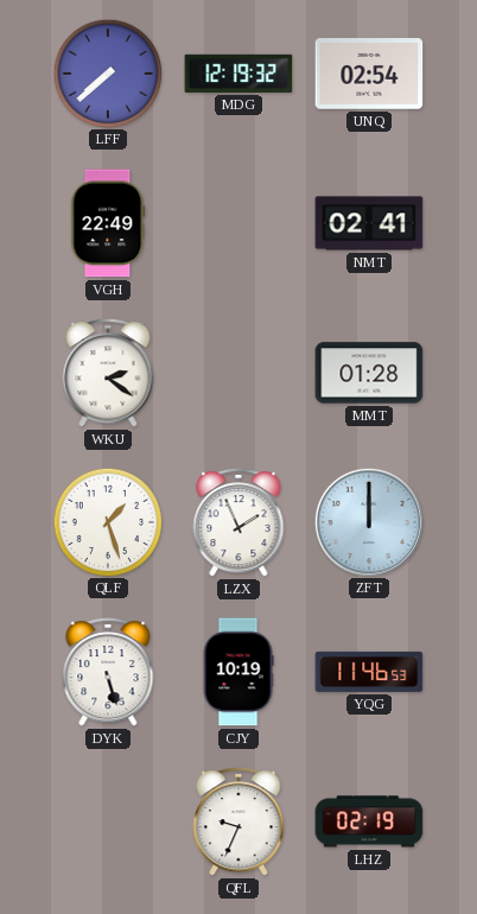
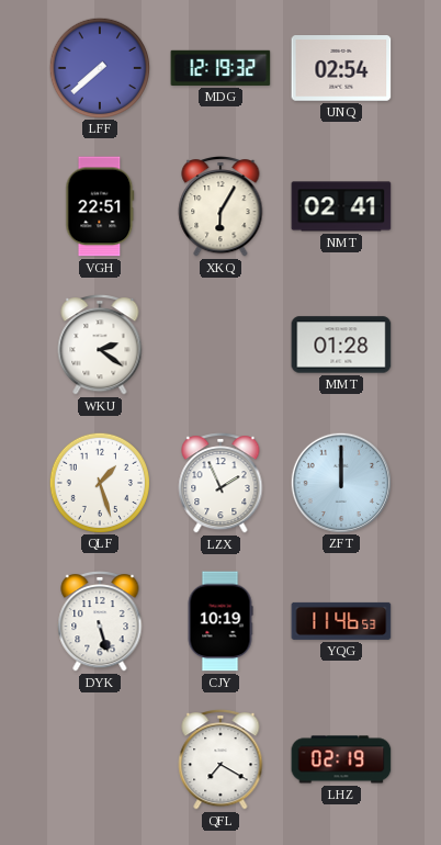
VGH: 22:49 -> 22:51
XKQ: none -> 6:05
QFL: 9:34 -> 7:20
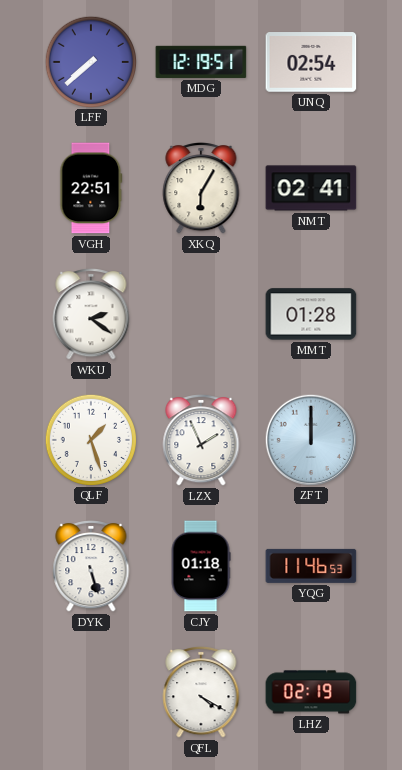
MDG: 12:19:32 -> 12:19:51
CJY: 10:19 -> 01:18
QFL: 7:20 -> 4:20
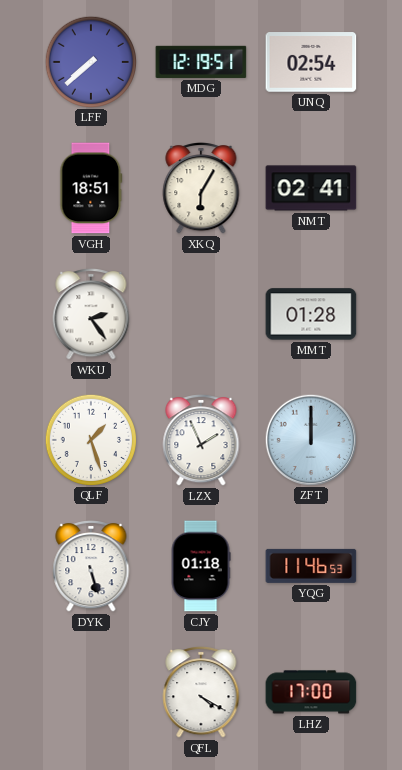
VGH: 22:51 -> 18:51
WKU: 2:21 -> 2:24
LHZ: 02:19 -> 17:00
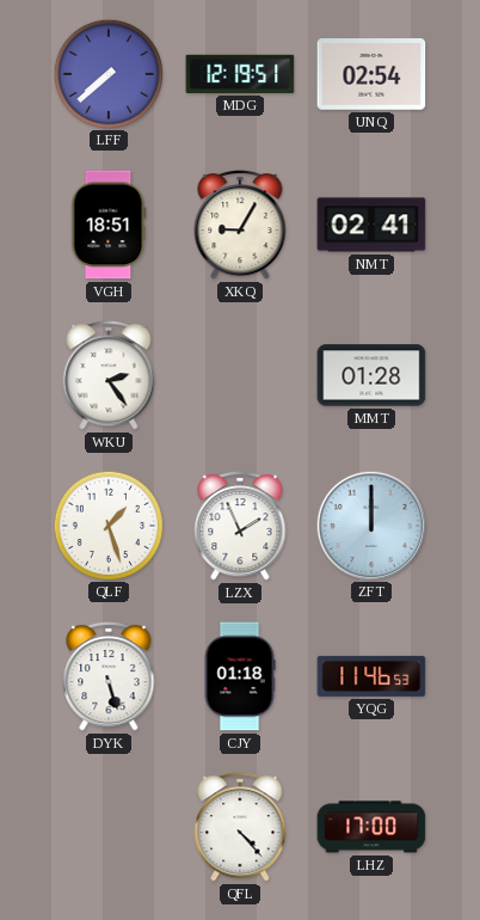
XKQ: 6:05 -> 9:05
QFL: 4:20 -> 4:23
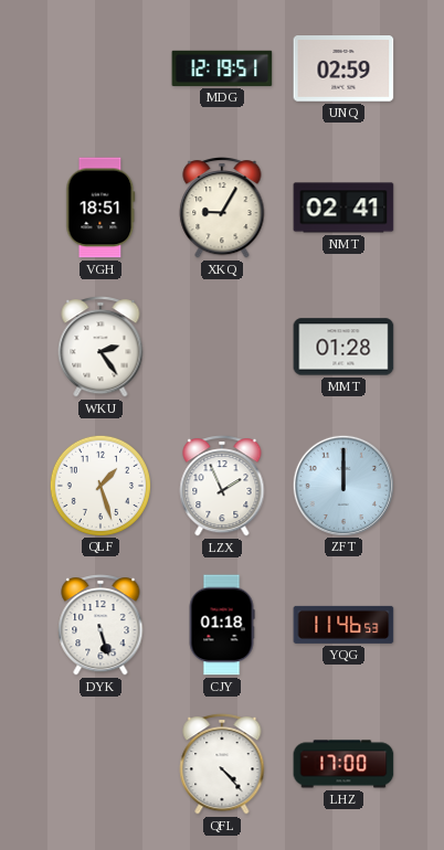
LFF: 7:38 -> none
UNQ: 02:54 -> 02:59
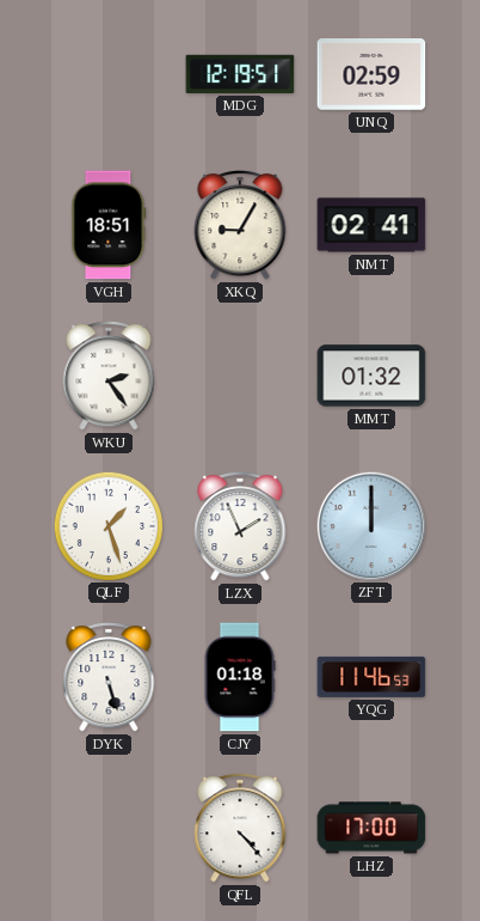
MMT: 01:28 -> 01:32
